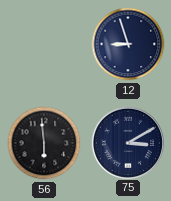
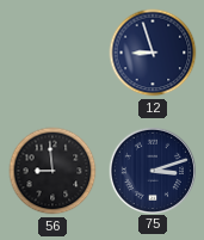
56: 5:59 -> 8:59
75: 3:10 -> 3:12
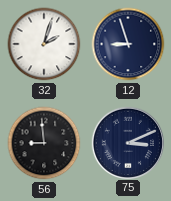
32: none -> 2:03
75: 3:12 -> 3:11
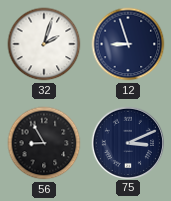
56: 8:59 -> 8:55
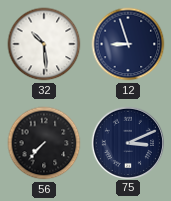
32: 2:03 -> 10:29
56: 8:55 -> 7:37
